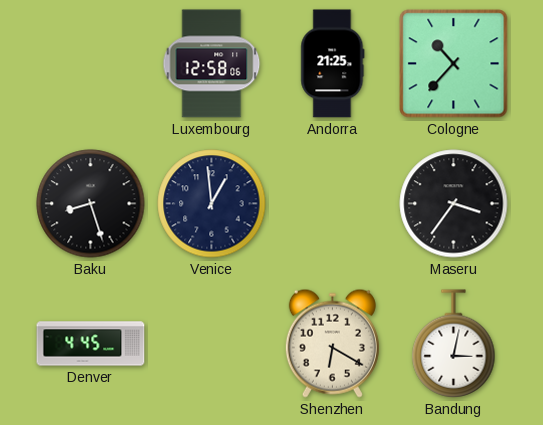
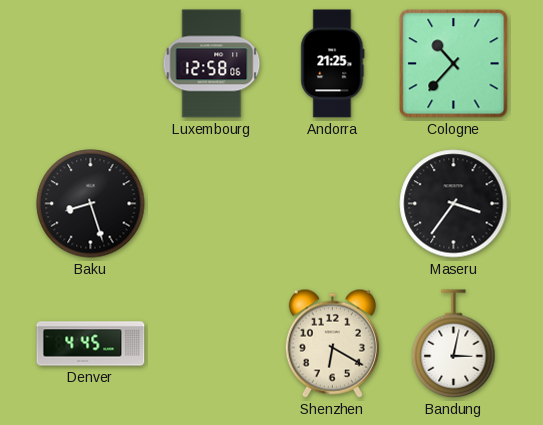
Venice: 12:59 -> none
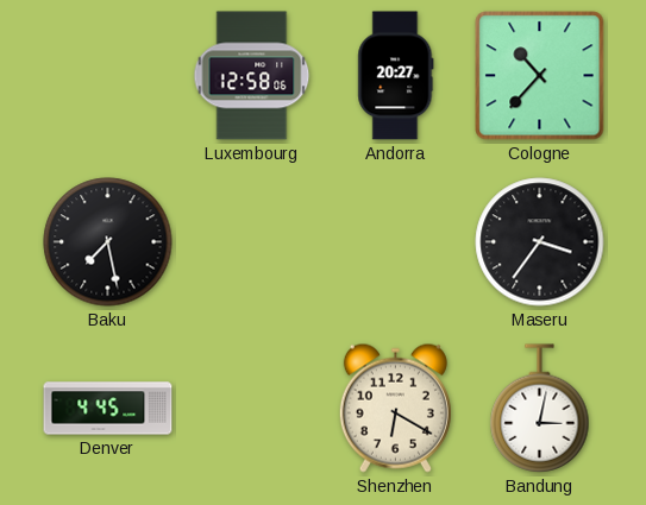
Andorra: 21:25 -> 20:27
Baku: 8:27 -> 7:28
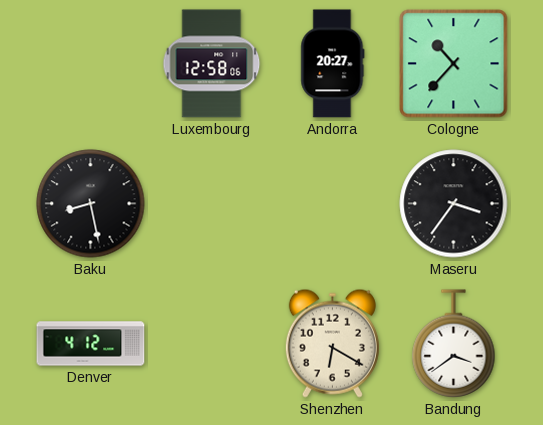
Baku: 7:28 -> 8:28
Denver: 4:45 -> 4:12
Bandung: 3:02 -> 3:39
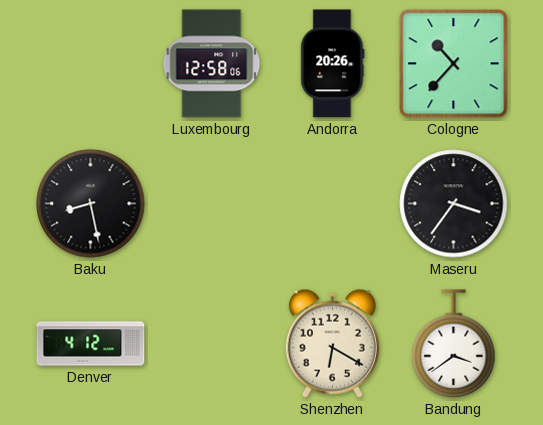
Andorra: 20:27 -> 20:26
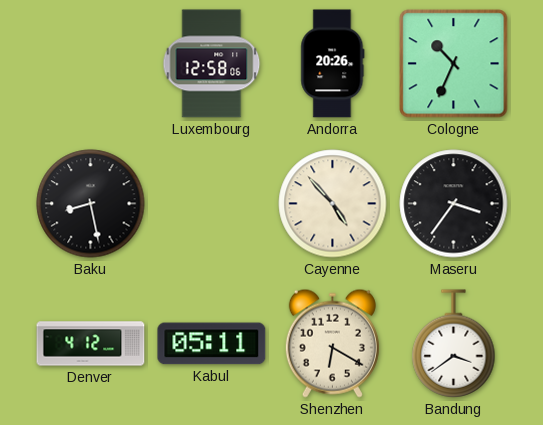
Cologne: 10:37 -> 10:34
Cayenne: none -> 4:53
Kabul: none -> 05:11
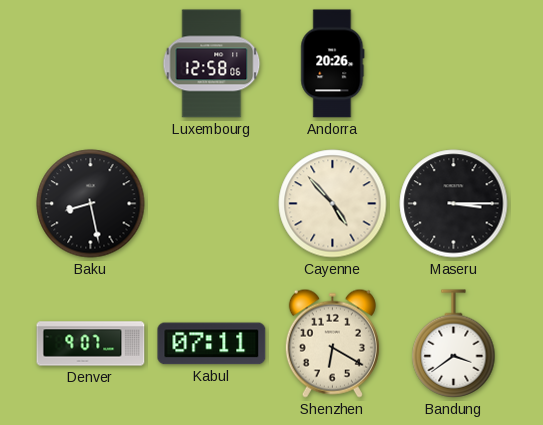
Cologne: 10:34 -> none
Maseru: 3:36 -> 3:15
Denver: 4:12 -> 9:07
Kabul: 05:11 -> 07:11
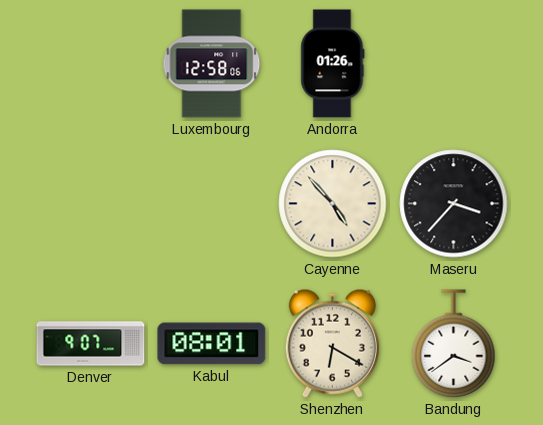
Andorra: 20:26 -> 01:26
Baku: 8:28 -> none
Maseru: 3:15 -> 3:37
Kabul: 07:11 -> 08:01
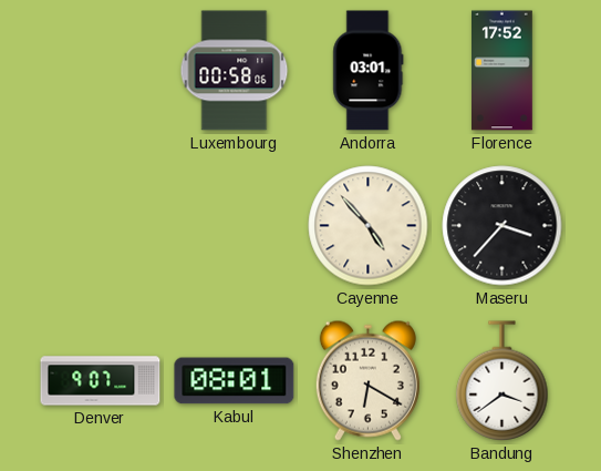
Luxembourg: 12:58 -> 00:58
Andorra: 01:26 -> 03:01
Florence: none -> 17:52
